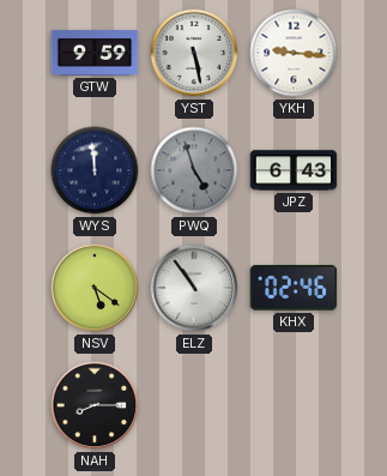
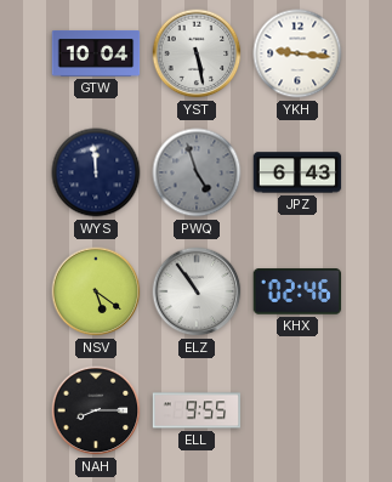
GTW: 9:59 -> 10:04
ELL: none -> 9:55
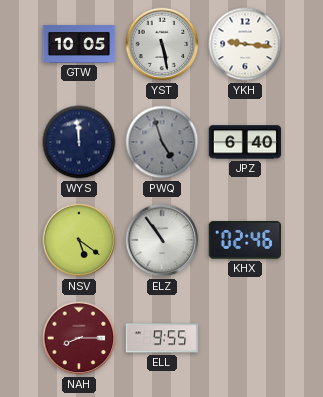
GTW: 10:04 -> 10:05
JPZ: 6:43 -> 6:40
NAH dial: black -> burgundy
